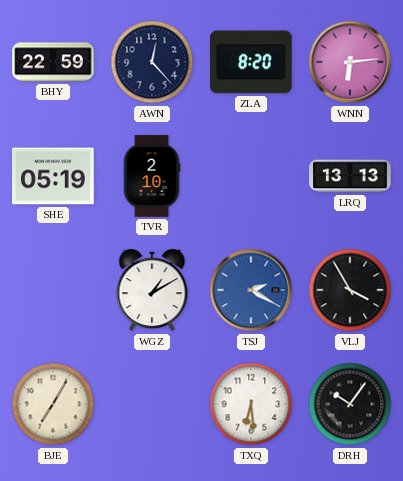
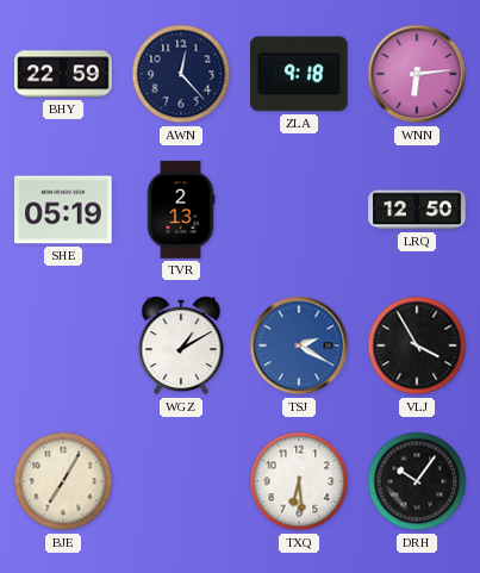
ZLA: 8:20 -> 9:18
TVR: 2:10 -> 2:13
LRQ: 13:13 -> 12:50
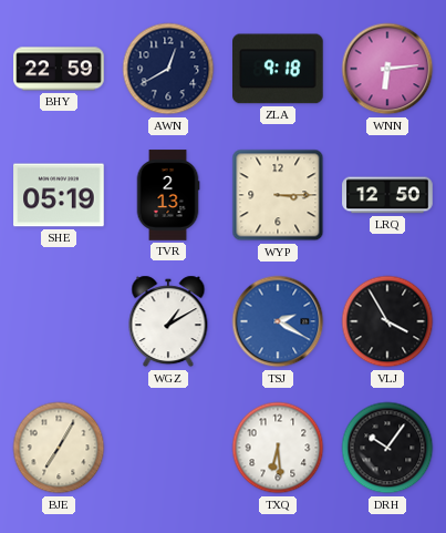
AWN: 12:23 -> 12:40
WYP: none -> 3:15
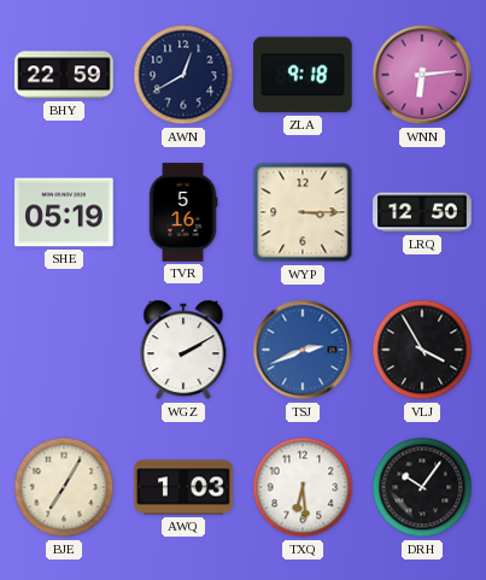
TVR: 2:13 -> 5:16
WGZ: 1:10 -> 2:10
TSJ: 2:20 -> 2:41
AWQ: none -> 1:03
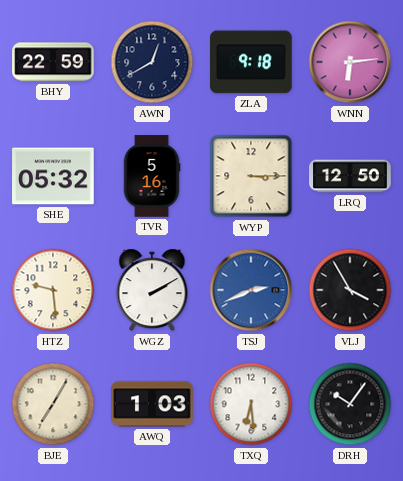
SHE: 05:19 -> 05:32
HTZ: none -> 9:29
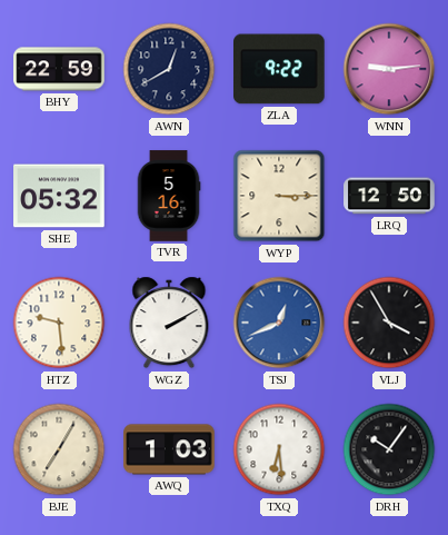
ZLA: 9:18 -> 9:22
WNN: 6:14 -> 9:14
TSJ: 2:41 -> 12:41
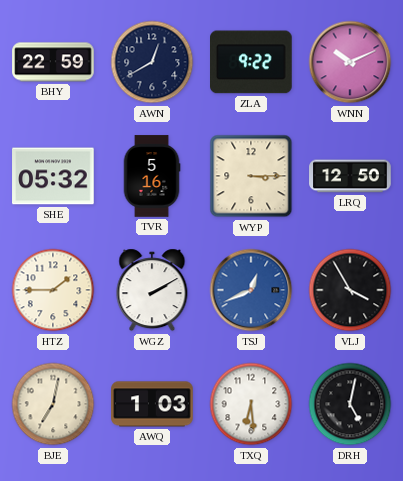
WNN: 9:14 -> 10:11
HTZ: 9:29 -> 1:45
BJE: 7:05 -> 7:02
DRH: 10:06 -> 5:02
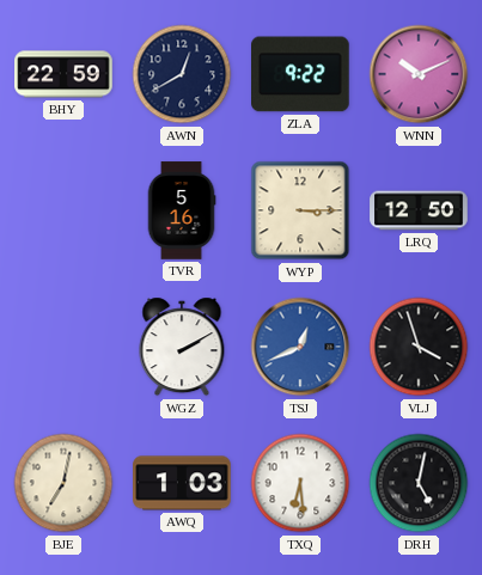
SHE: 05:32 -> none
HTZ: 1:45 -> none
VLJ: 3:55 -> 3:57
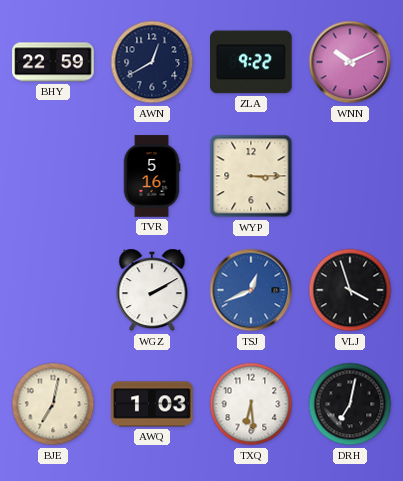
LRQ: 12:50 -> none
DRH: 5:02 -> 7:02
